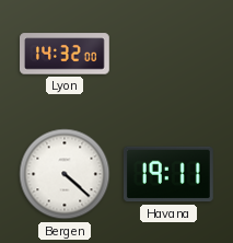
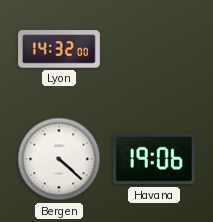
Havana: 19:11 -> 19:06
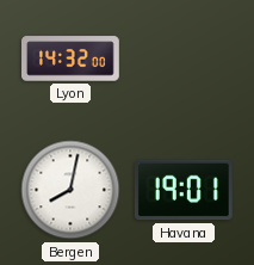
Bergen: 4:22 -> 8:02
Havana: 19:06 -> 19:01
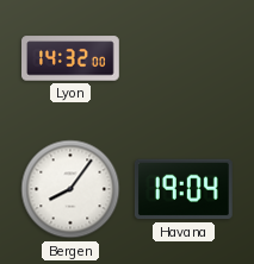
Bergen: 8:02 -> 8:06
Havana: 19:01 -> 19:04
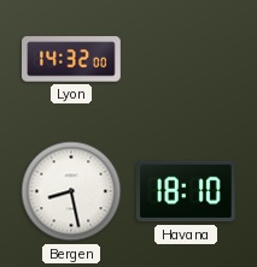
Bergen: 8:06 -> 8:28
Havana: 19:04 -> 18:10
